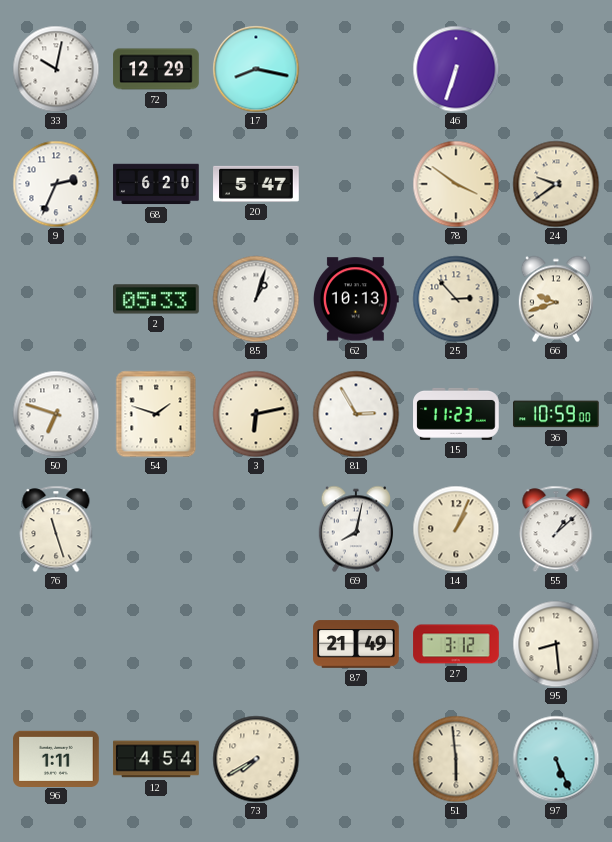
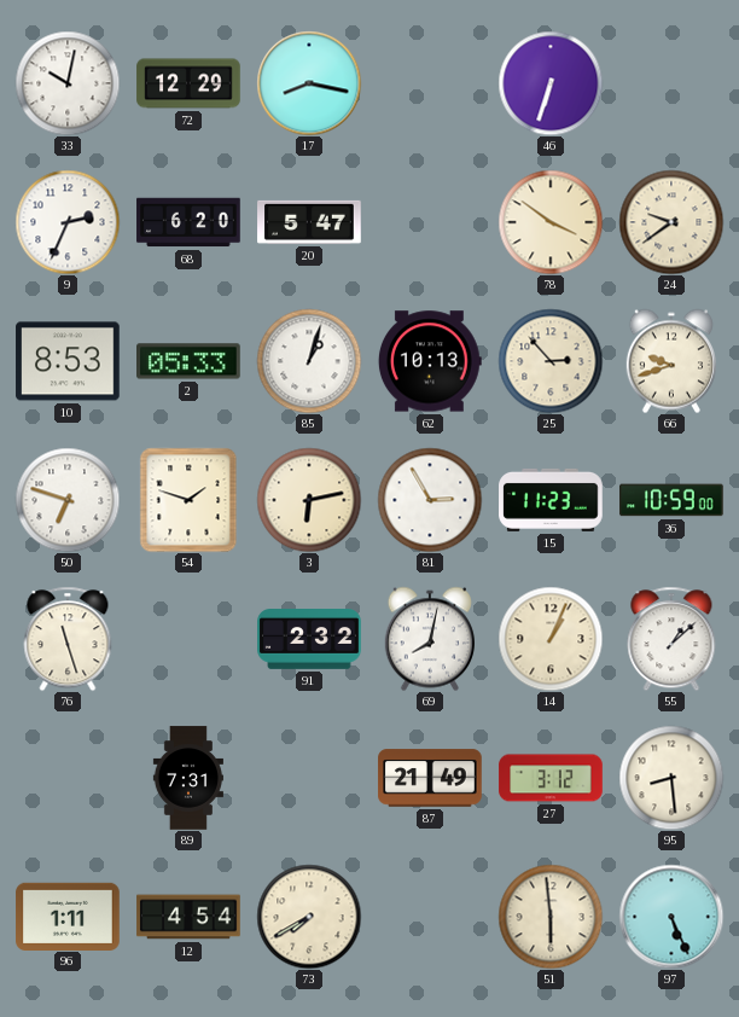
10: none -> 8:53
91: none -> 2:32
89: none -> 7:31
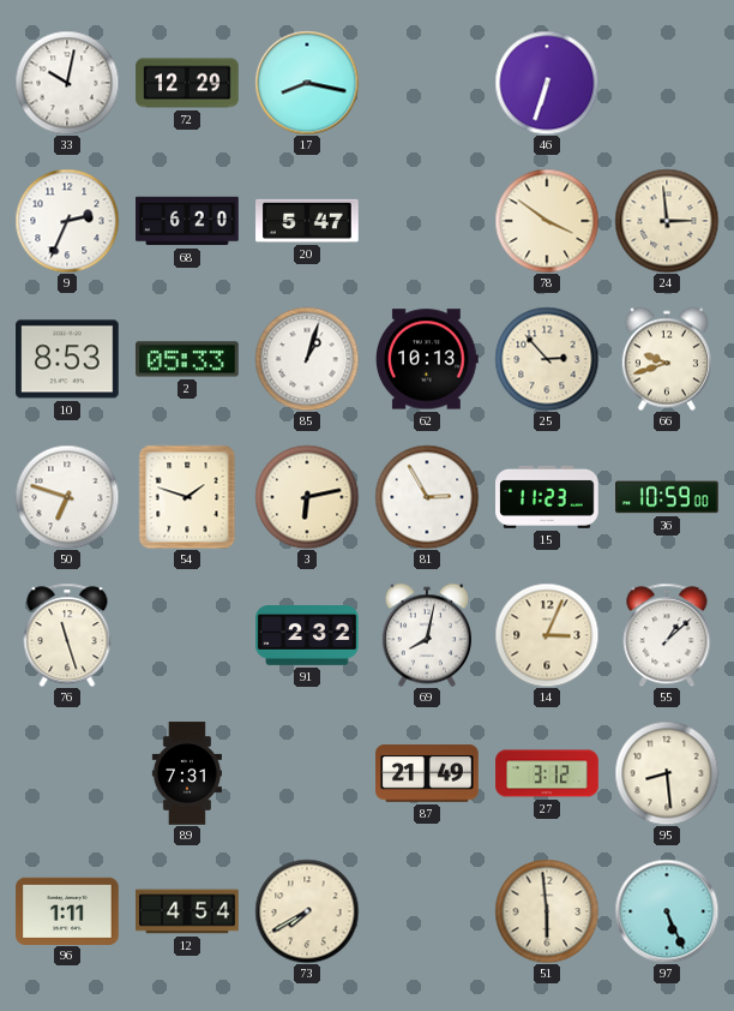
24: 9:39 -> 2:59
14: 1:04 -> 3:04
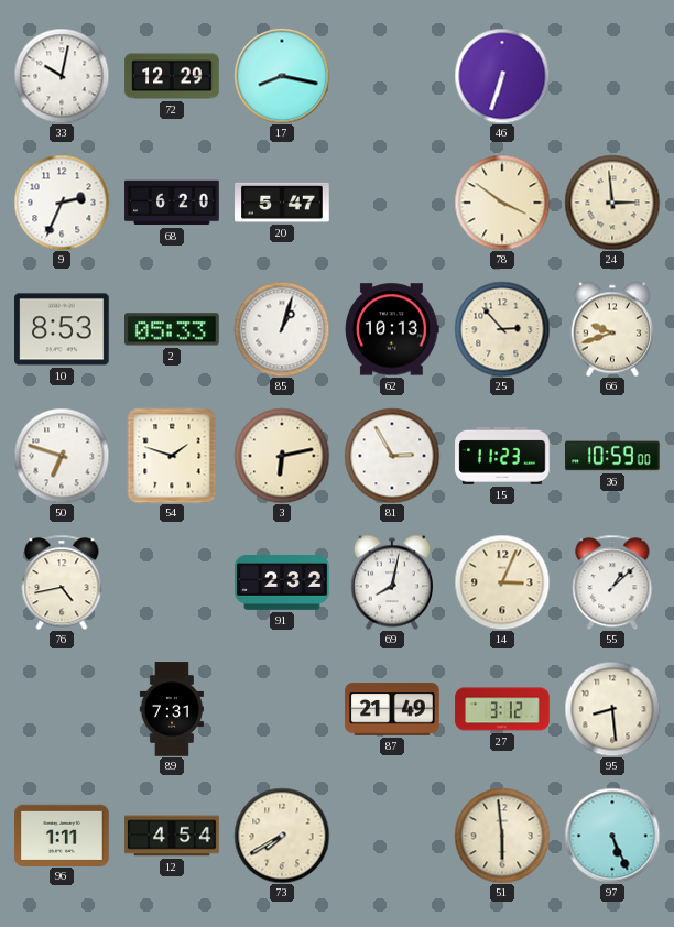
76: 11:27 -> 4:43
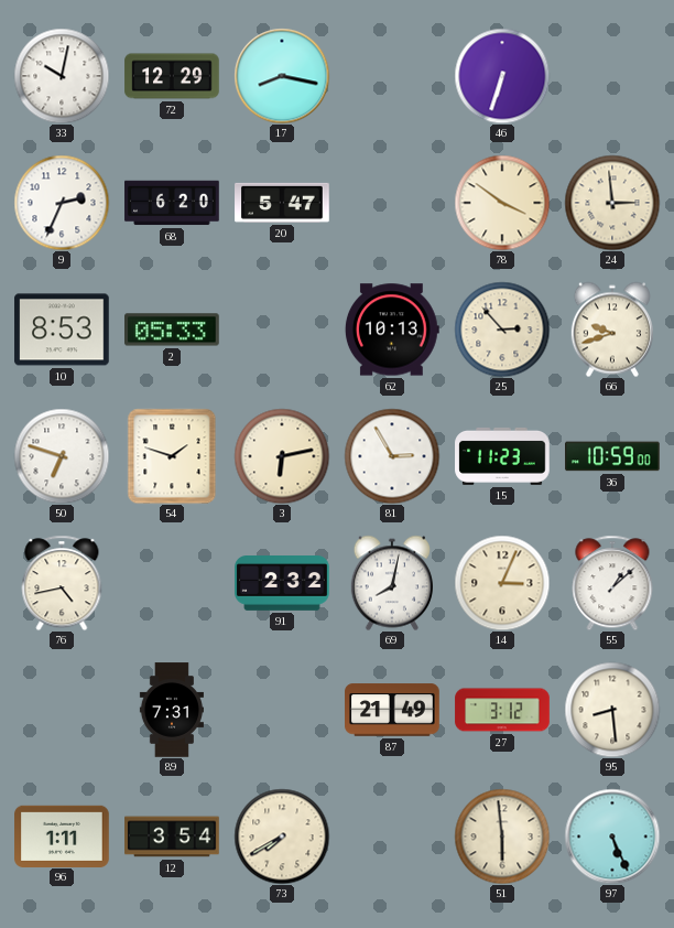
85: 1:03 -> none
12: 4:54 -> 3:54
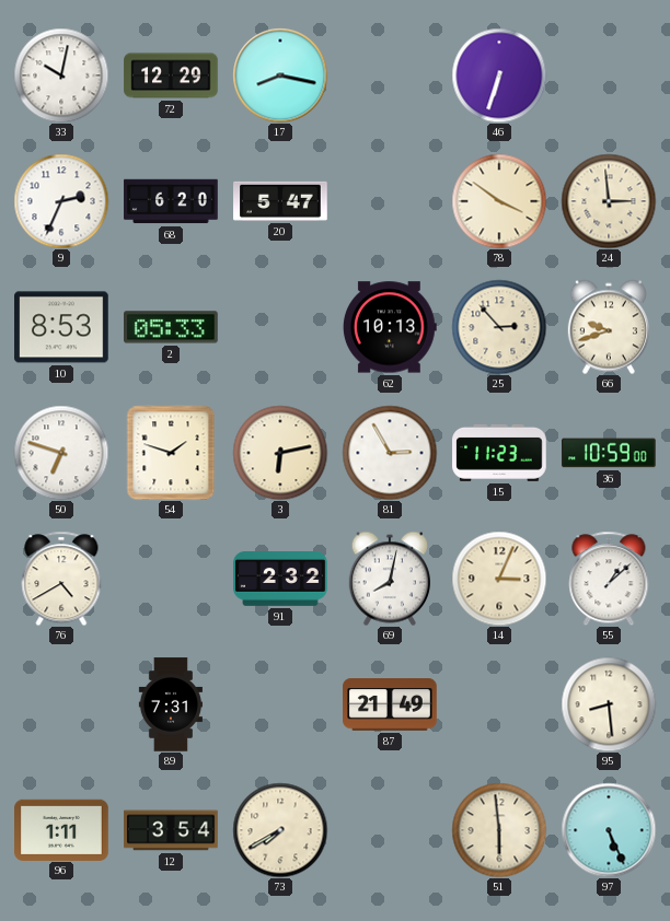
76: 4:43 -> 4:40
27: 3:12 -> none
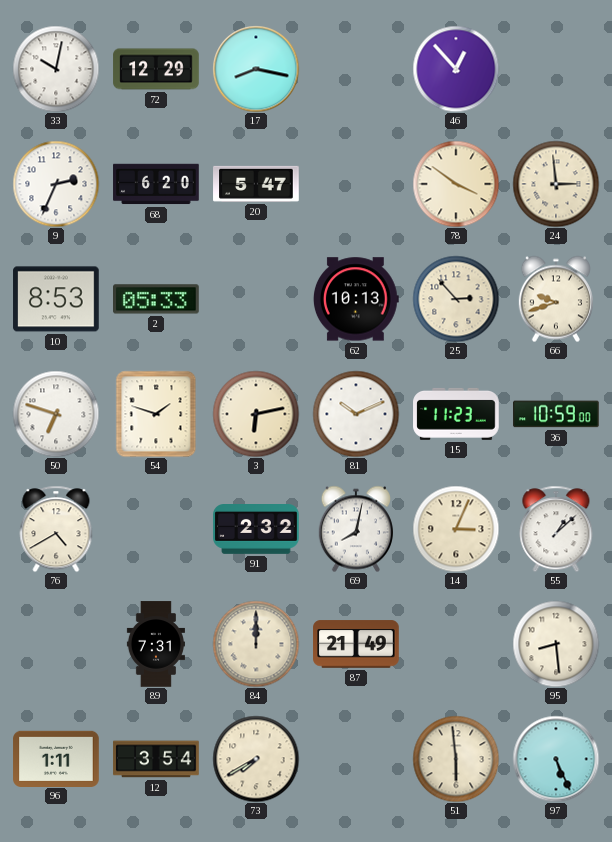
46: 6:33 -> 12:53
81: 2:55 -> 10:11
84: none -> 12:00
